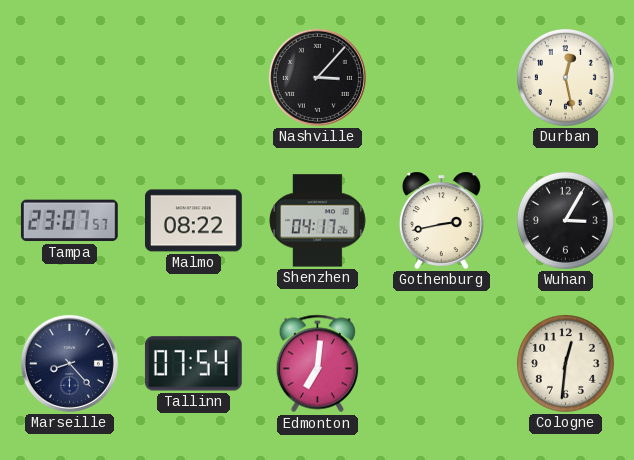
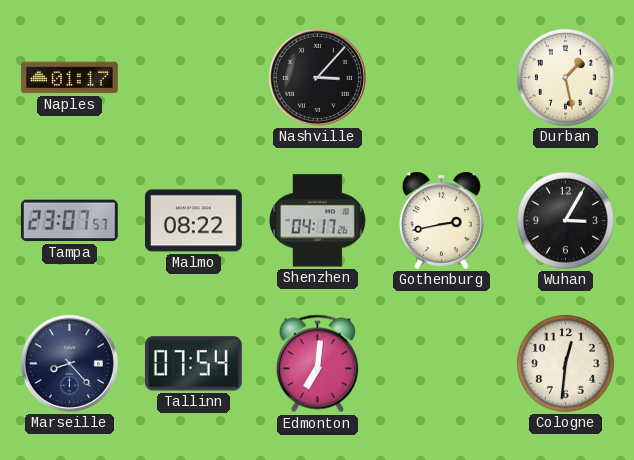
Naples: none -> 01:17
Durban: 12:28 -> 1:28
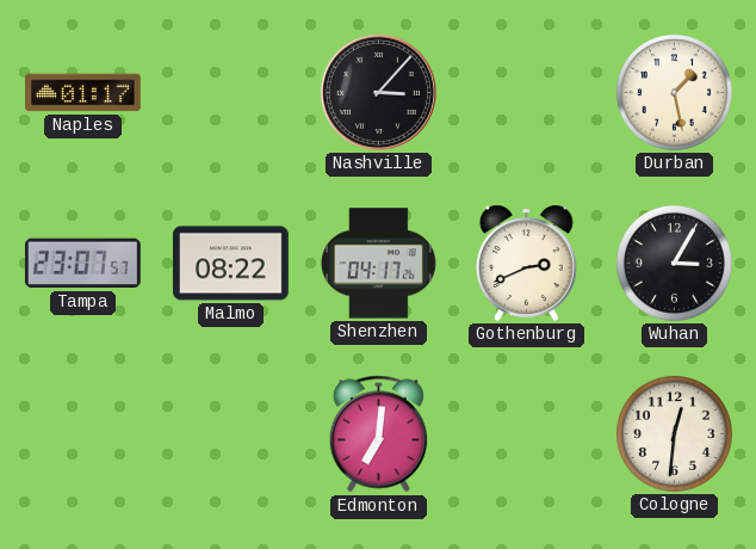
Gothenburg: 2:43 -> 2:41
Marseille: 8:23 -> none
Tallinn: 07:54 -> none
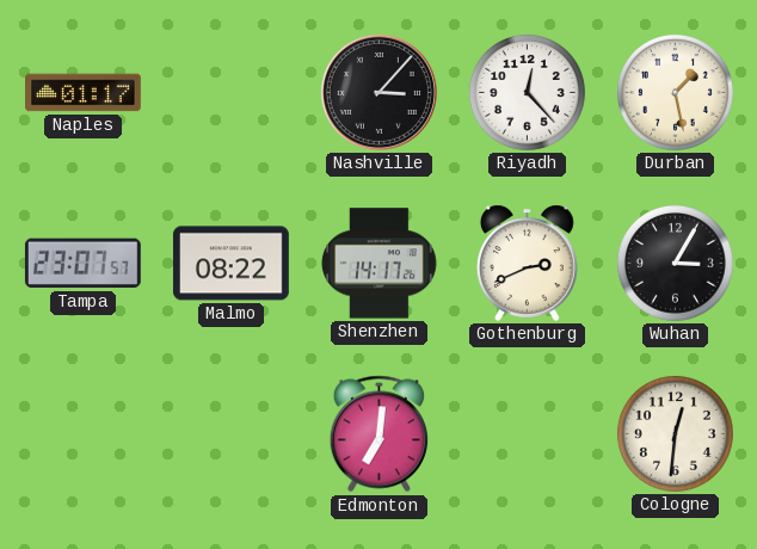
Riyadh: none -> 12:23
Shenzhen: 04:17 -> 14:17
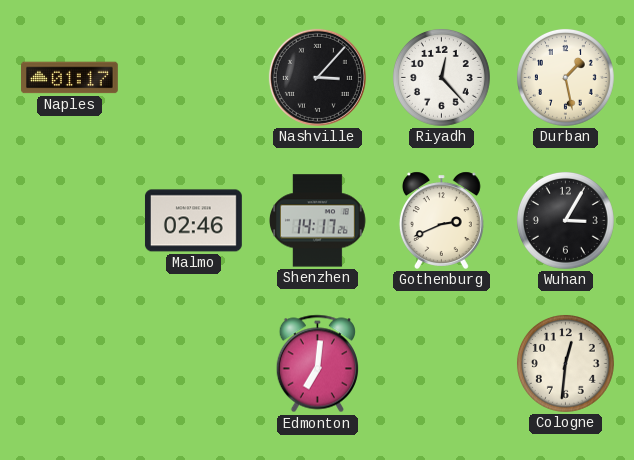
Tampa: 23:07 -> none
Malmo: 08:22 -> 02:46
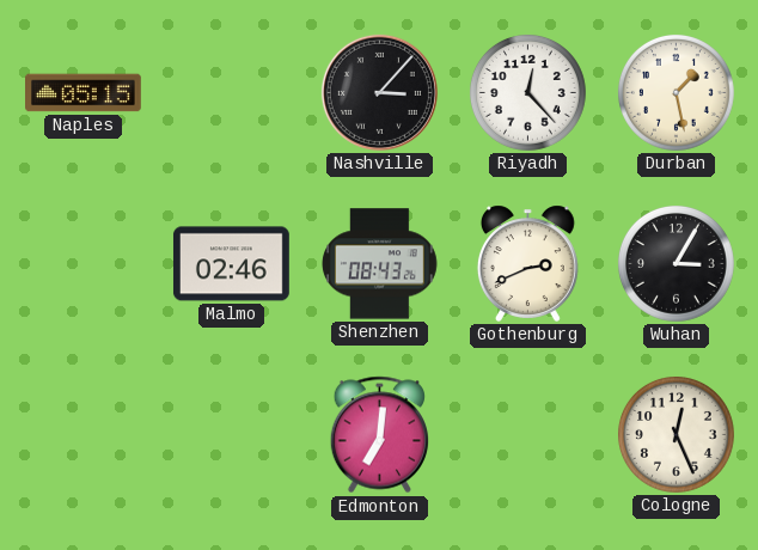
Naples: 01:17 -> 05:15
Shenzhen: 14:17 -> 08:43
Cologne: 12:31 -> 12:26
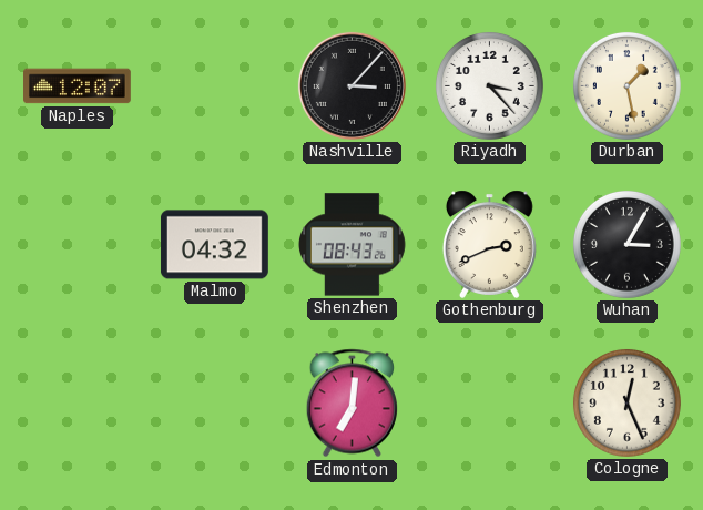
Naples: 05:15 -> 12:07
Riyadh: 12:23 -> 3:23
Malmo: 02:46 -> 04:32
